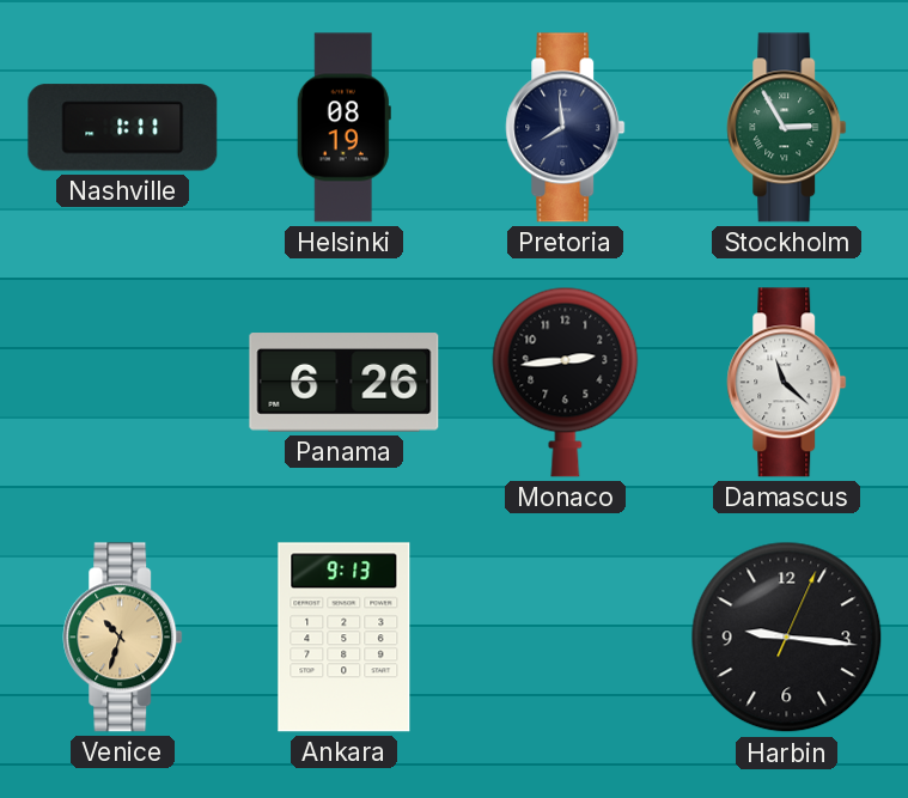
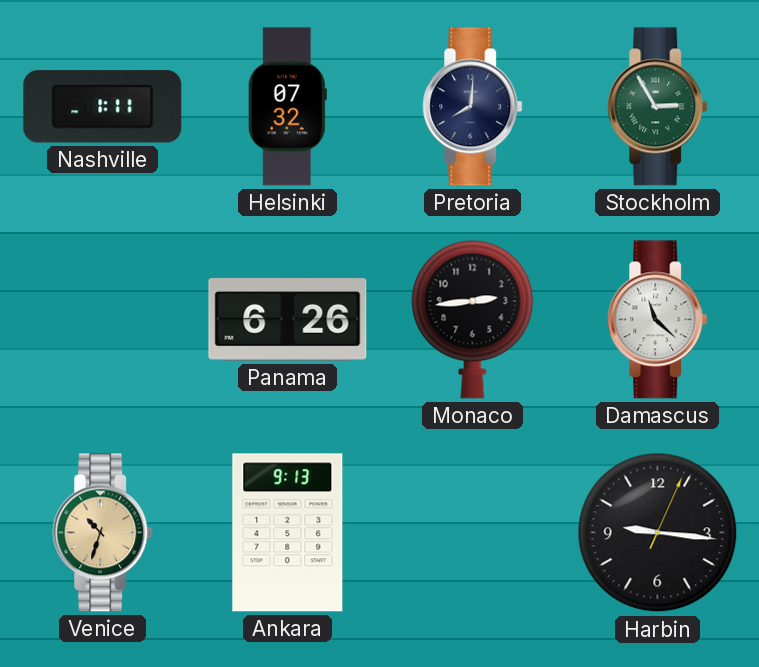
Helsinki: 08:19 -> 07:32
Pretoria: 7:59 -> 8:01
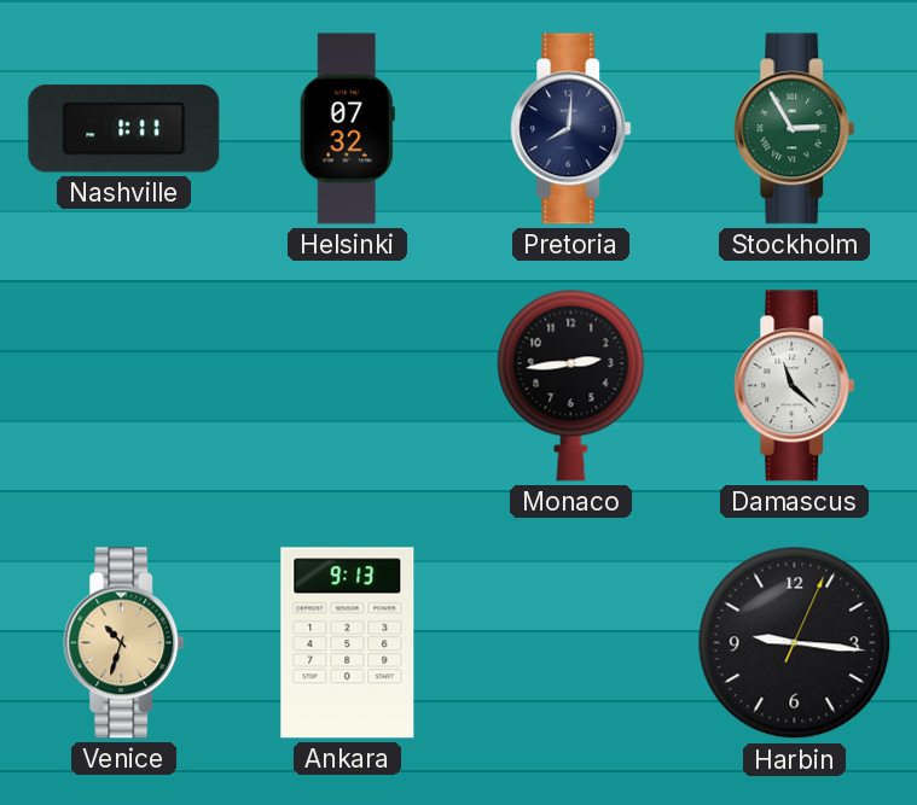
Panama: 6:26 -> none
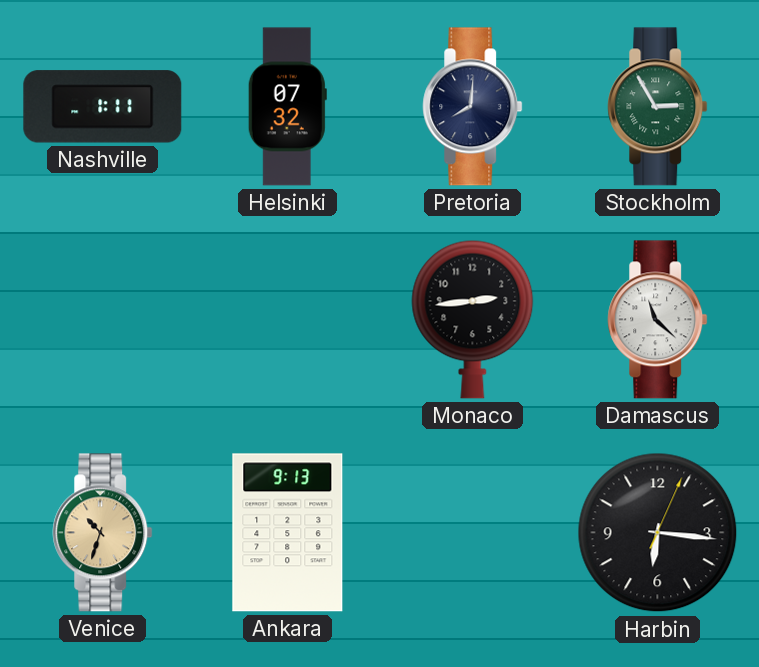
Harbin: 9:16 -> 6:16
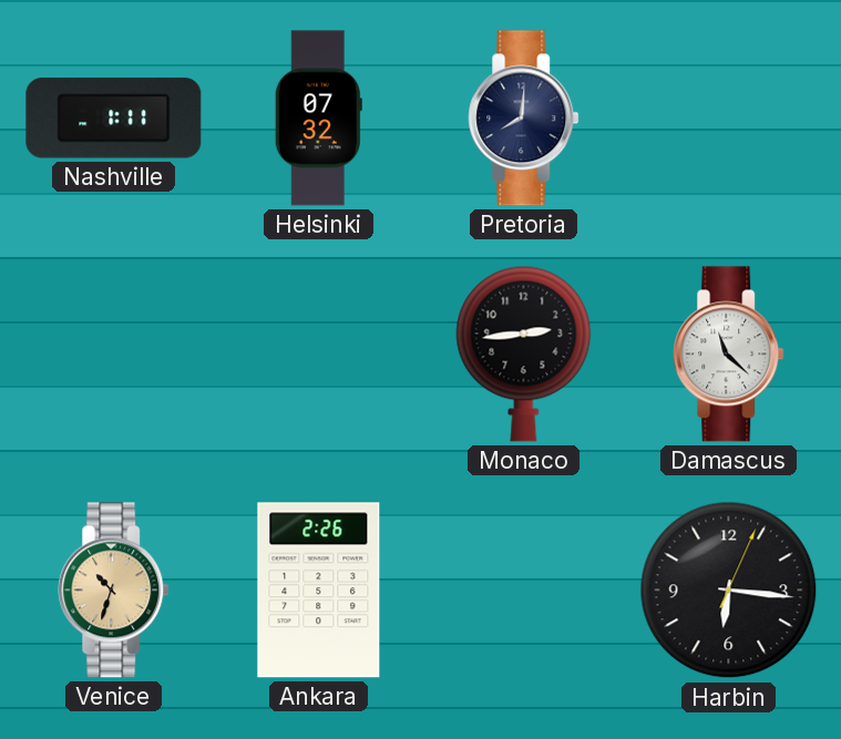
Stockholm: 2:55 -> none
Ankara: 9:13 -> 2:26
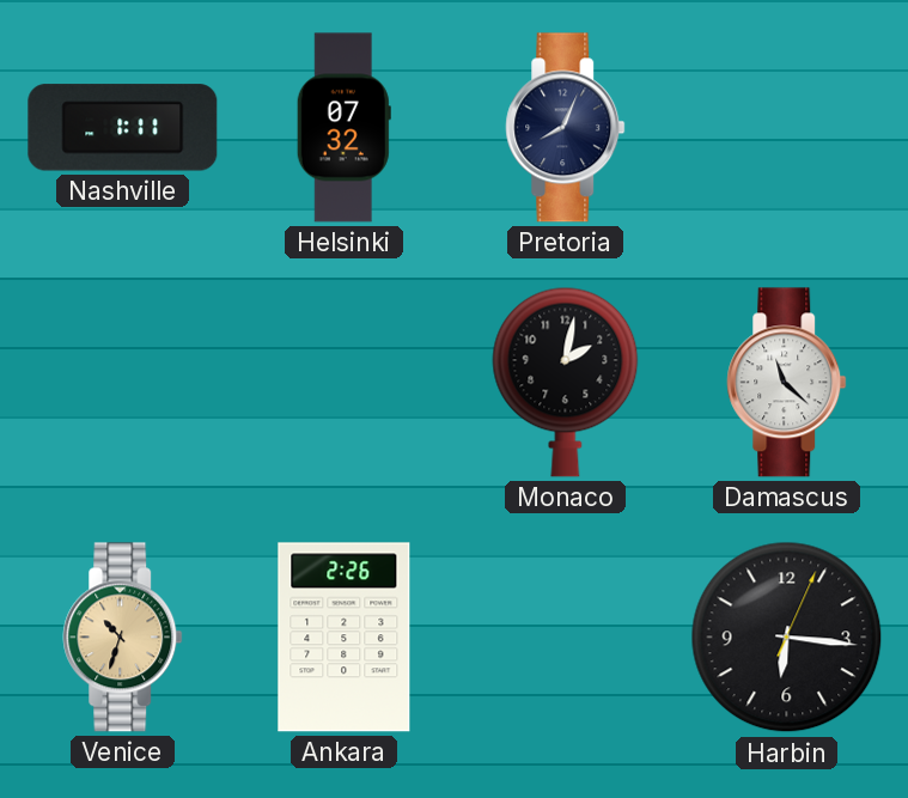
Pretoria: 8:01 -> 8:04
Monaco: 2:44 -> 2:02
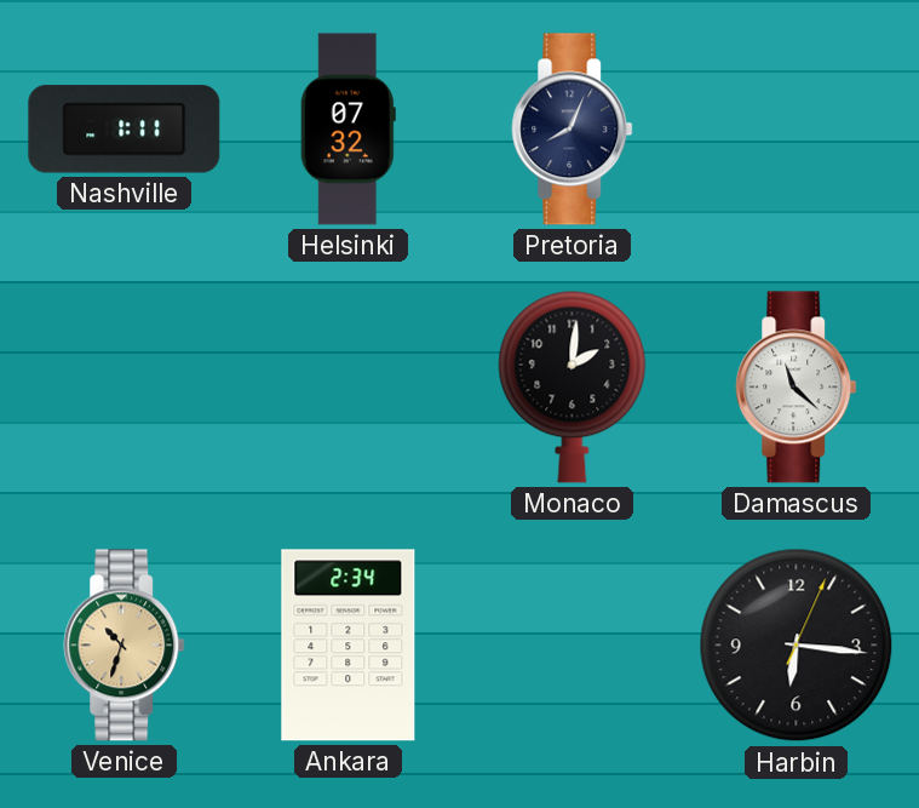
Monaco: 2:02 -> 2:01
Ankara: 2:26 -> 2:34
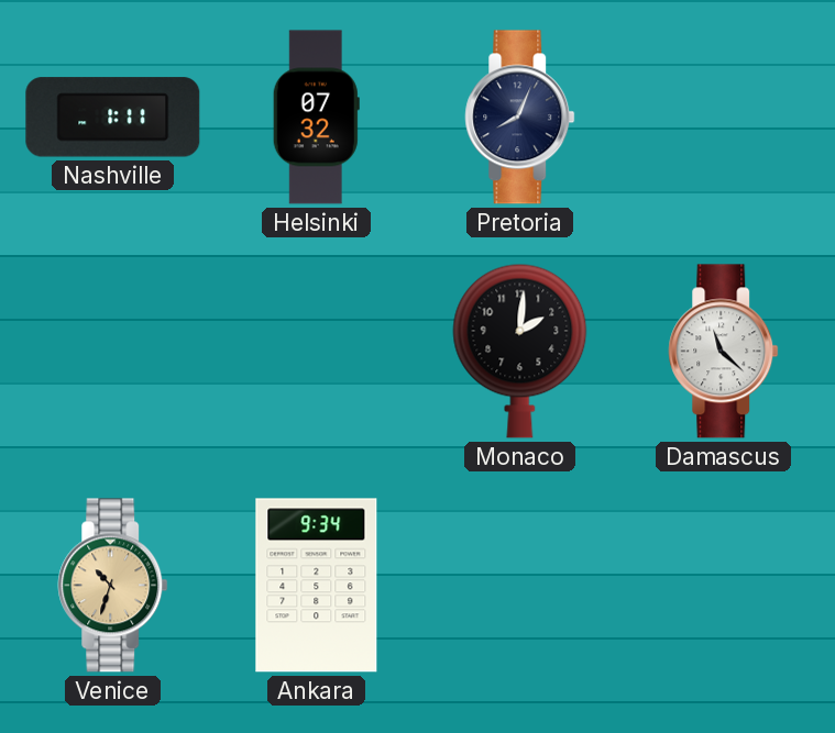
Ankara: 2:34 -> 9:34
Harbin: 6:16 -> none
